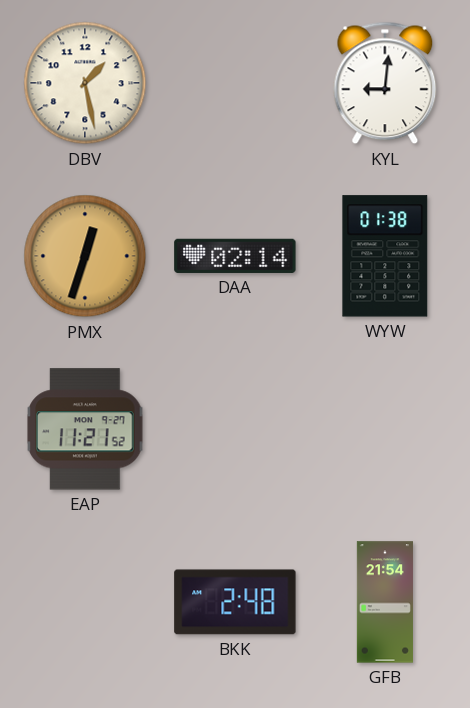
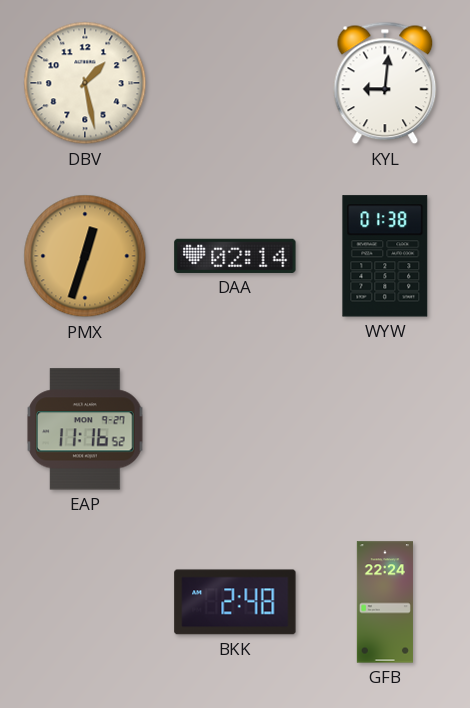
EAP: 11:21 -> 11:16
GFB: 21:54 -> 22:24
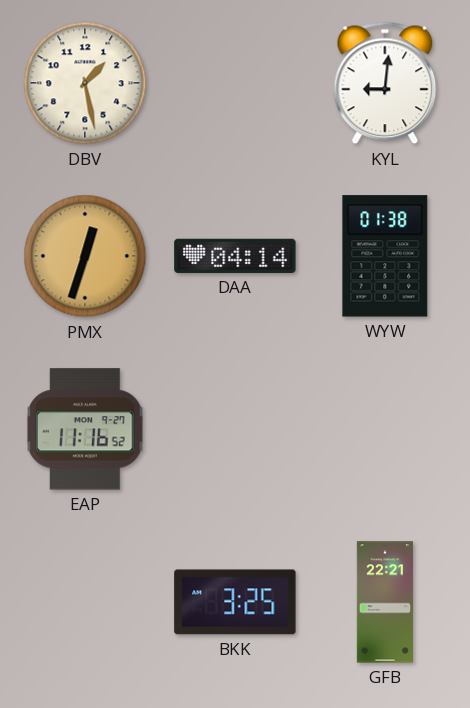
DAA: 02:14 -> 04:14
BKK: 2:48 -> 3:25
GFB: 22:24 -> 22:21
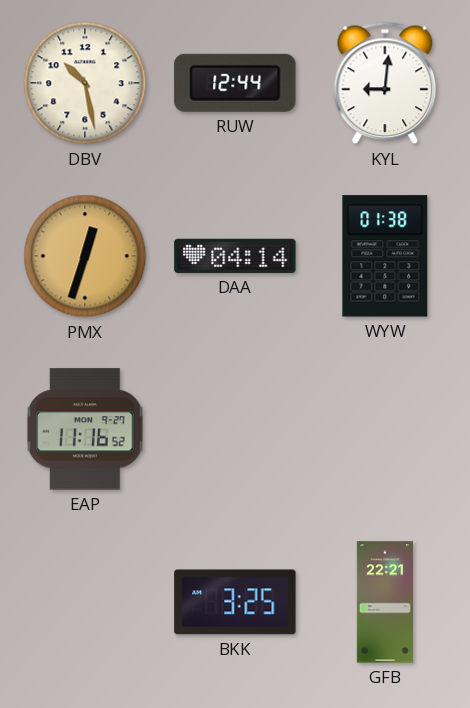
DBV: 1:28 -> 10:28
RUW: none -> 12:44
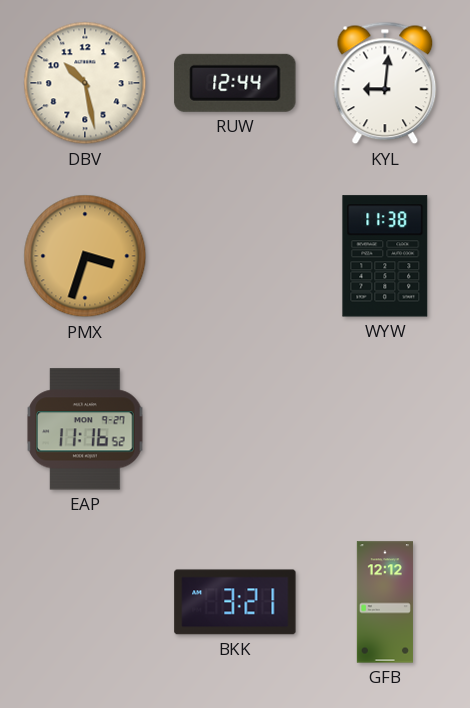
PMX: 12:33 -> 3:33
DAA: 04:14 -> none
WYW: 01:38 -> 11:38
BKK: 3:25 -> 3:21
GFB: 22:21 -> 12:12
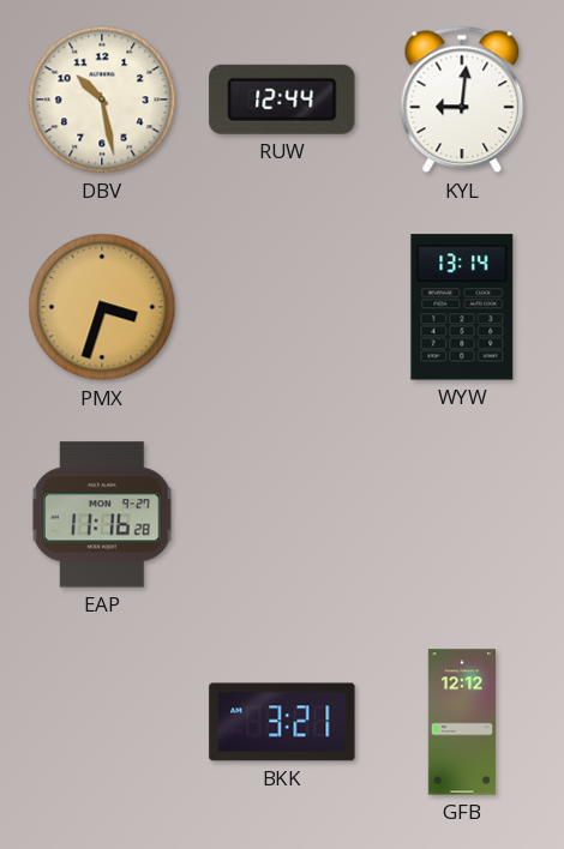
WYW: 11:38 -> 13:14
EAP: 11:16:52 -> 11:16:28
